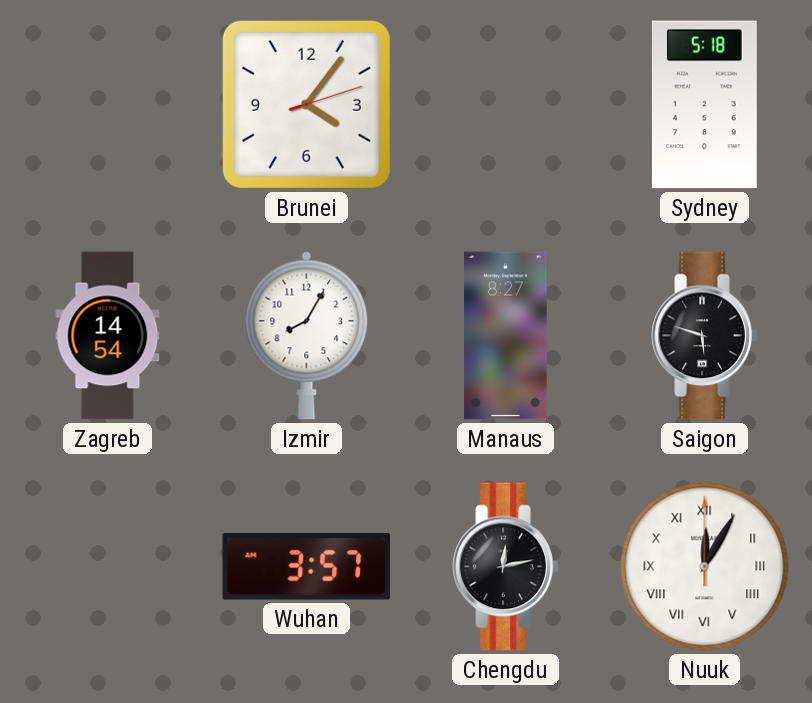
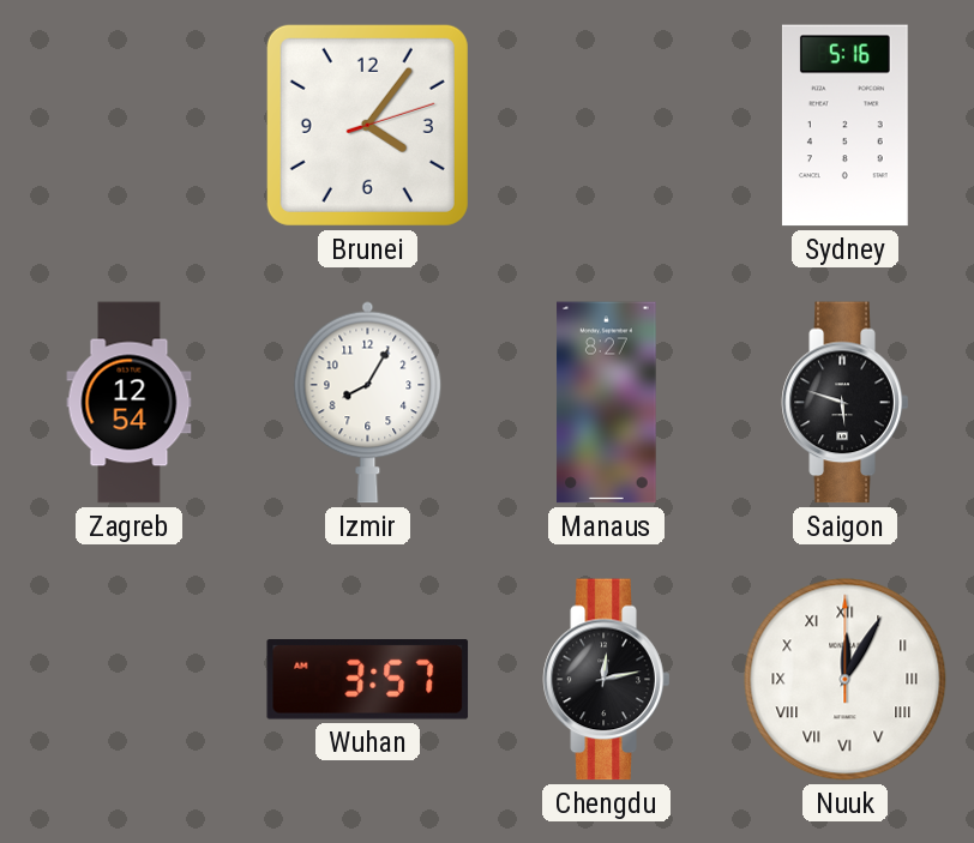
Sydney: 5:18 -> 5:16
Zagreb: 14:54 -> 12:54
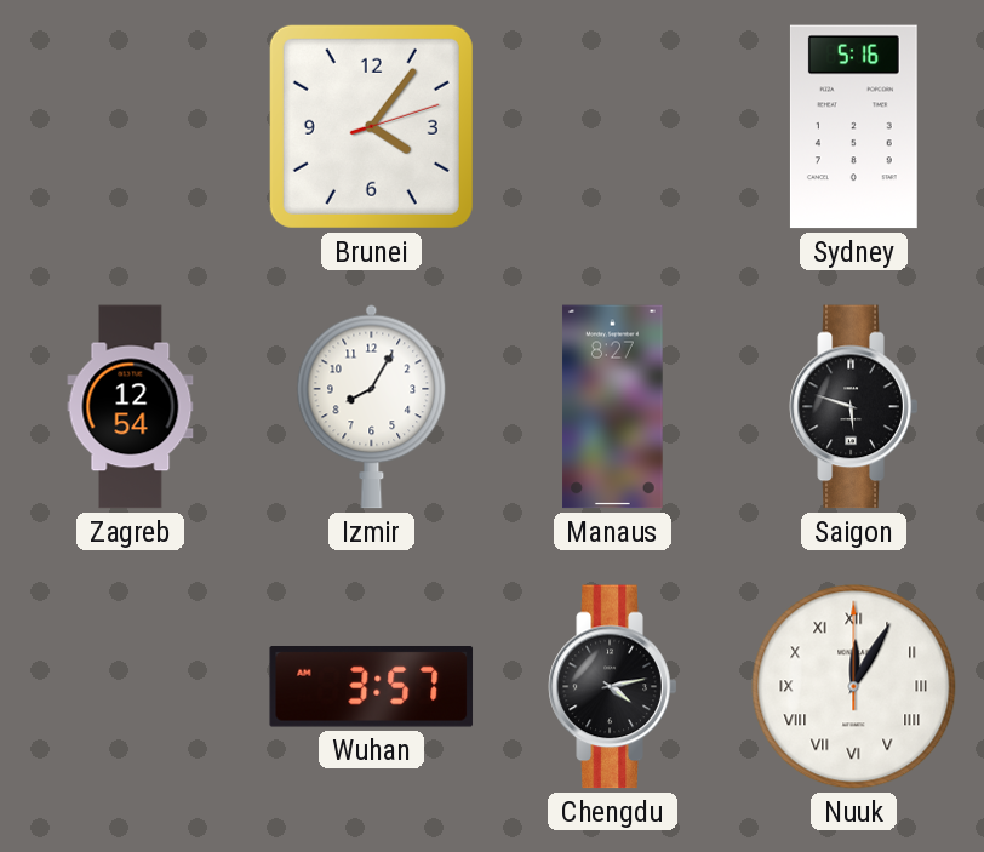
Chengdu: 12:13 -> 4:13
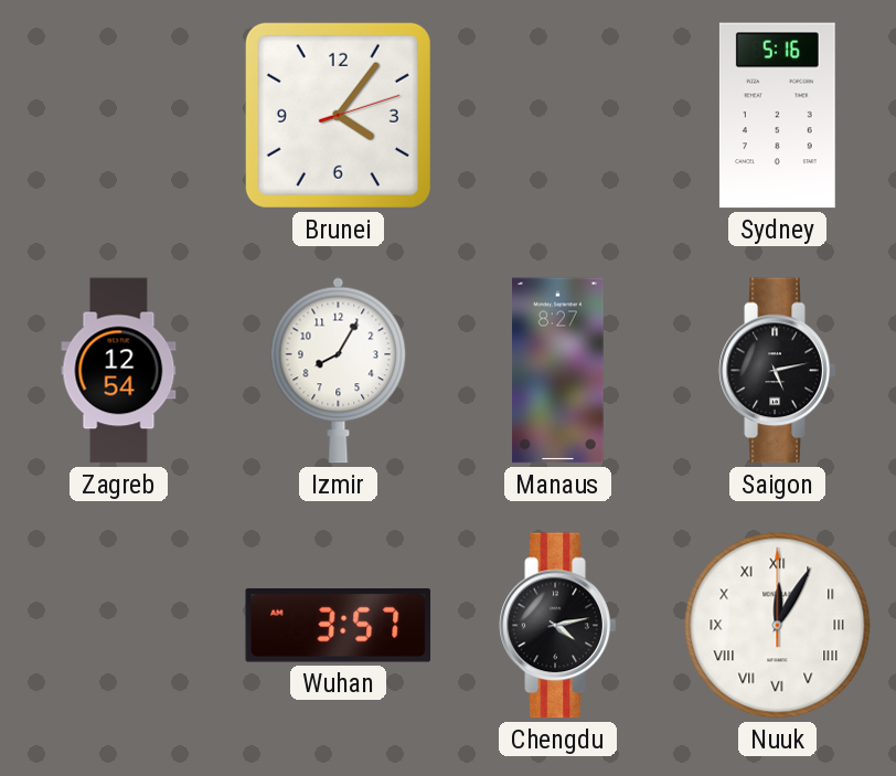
Saigon: 5:48 -> 5:13
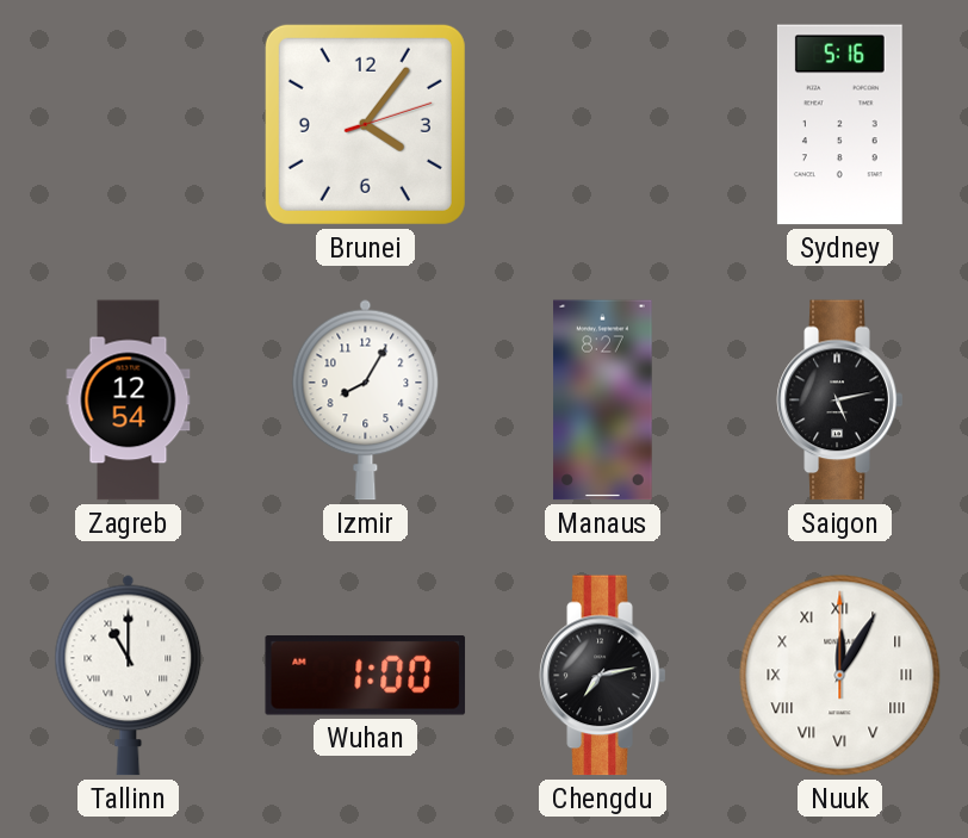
Tallinn: none -> 11:00
Wuhan: 3:57 -> 1:00
Chengdu: 4:13 -> 7:13
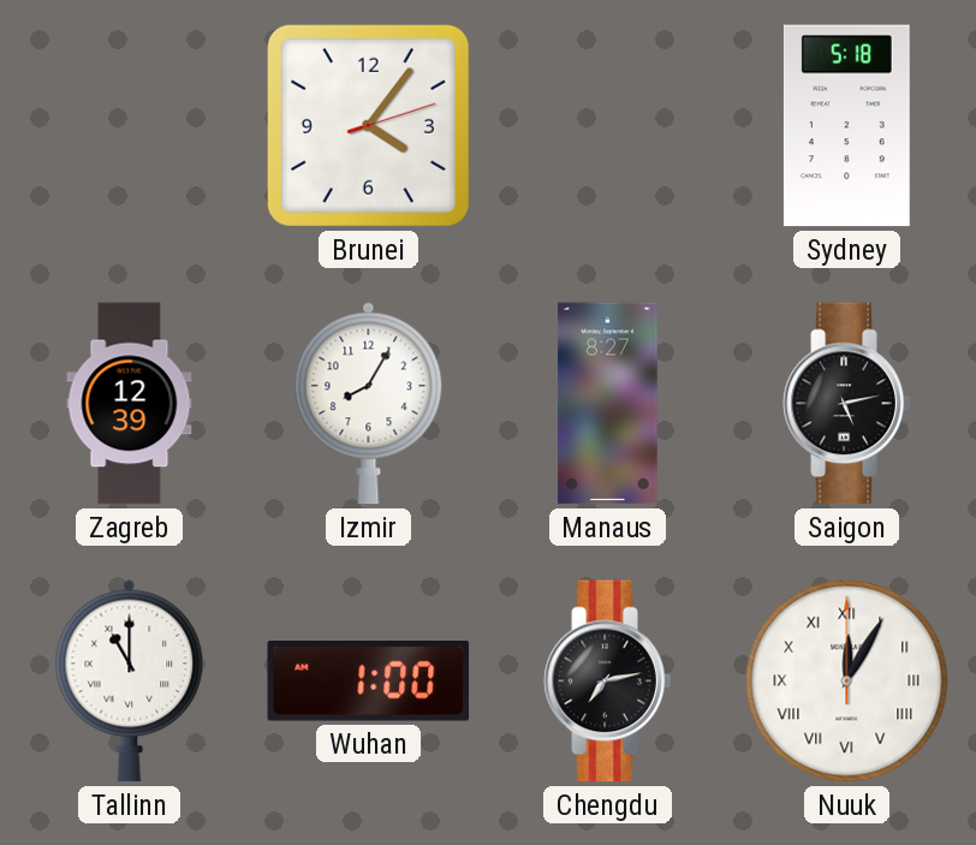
Sydney: 5:16 -> 5:18
Zagreb: 12:54 -> 12:39
